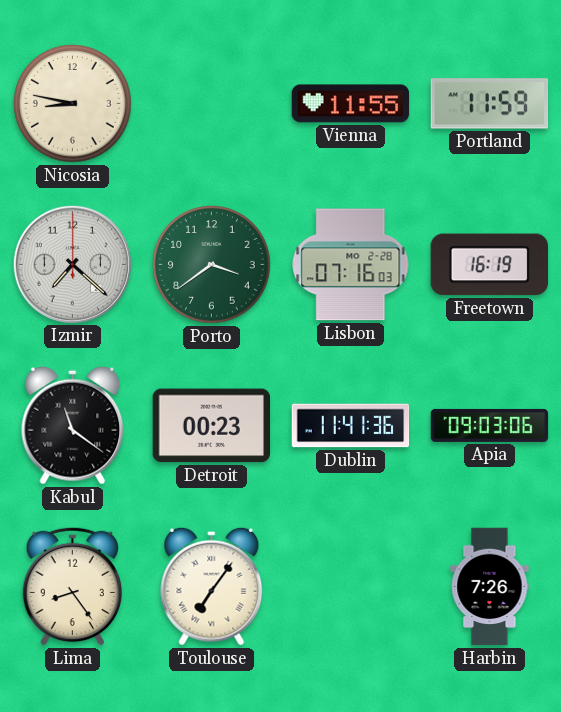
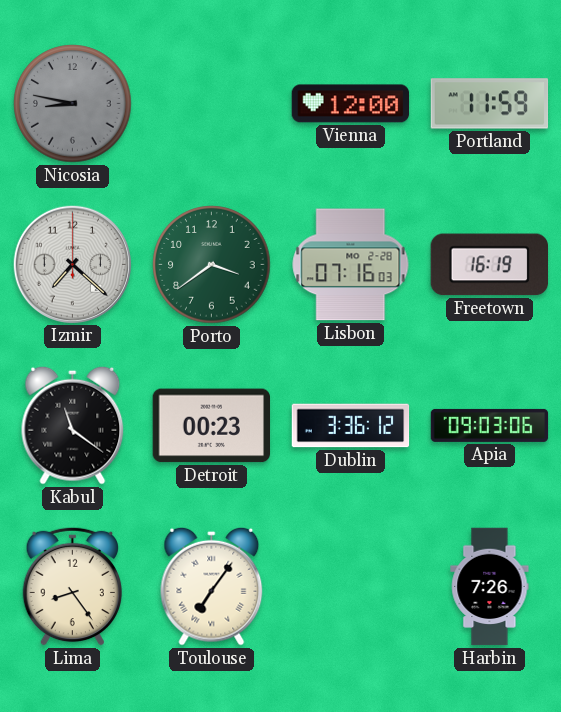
Nicosia dial: cream -> grey
Vienna: 11:55 -> 12:00
Dublin: 11:41 -> 3:36
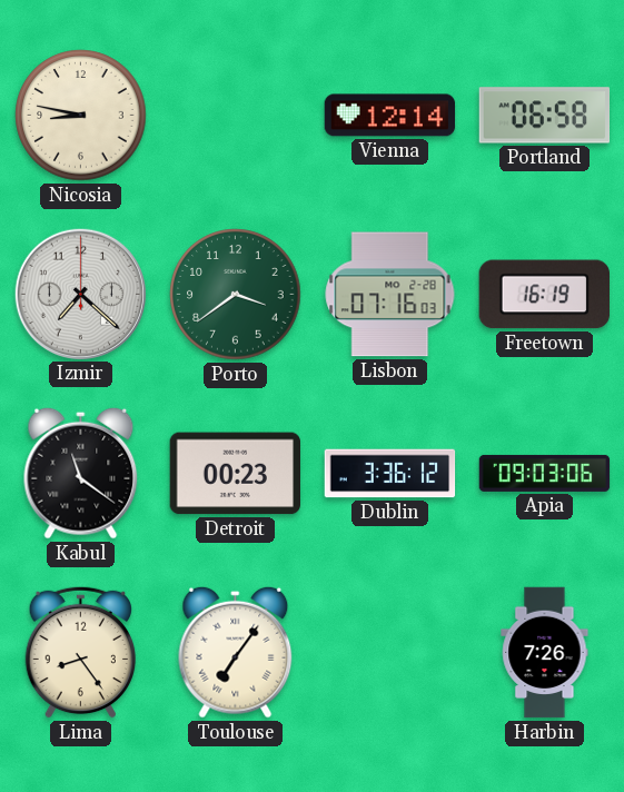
Nicosia dial: grey -> cream
Vienna: 12:00 -> 12:14
Portland: 11:59 -> 06:58
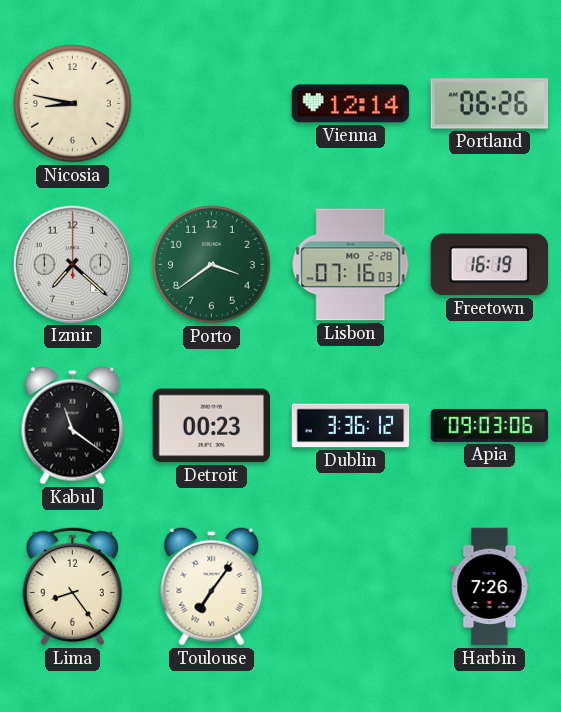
Portland: 06:58 -> 06:26
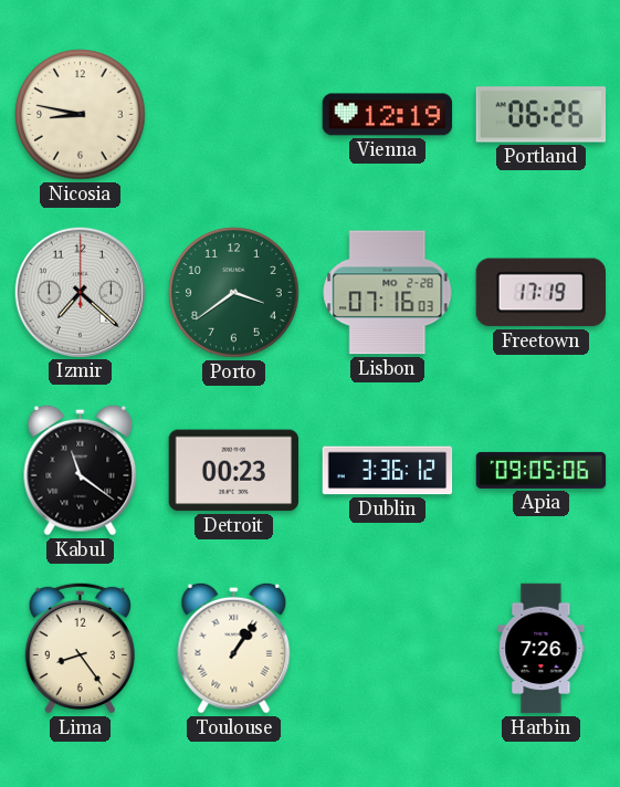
Vienna: 12:14 -> 12:19
Freetown: 16:19 -> 17:19
Apia: 09:03 -> 09:05
Toulouse: 7:06 -> 1:06
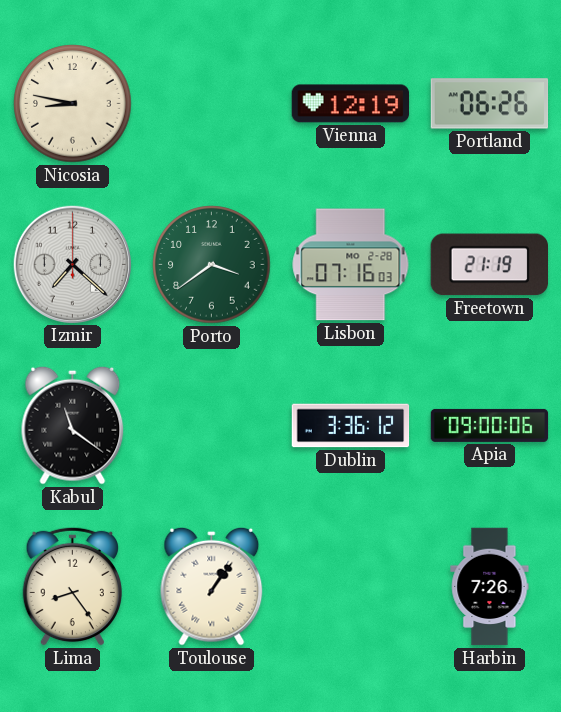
Freetown: 17:19 -> 21:19
Detroit: 00:23 -> none
Apia: 09:05 -> 09:00
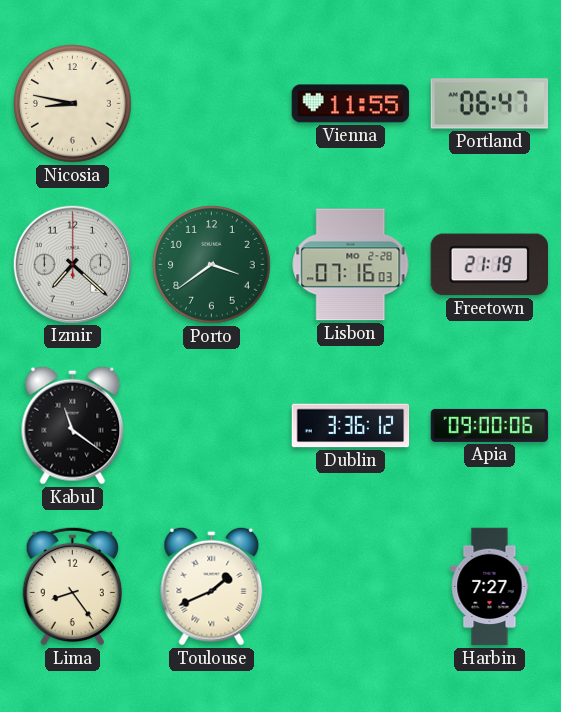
Vienna: 12:19 -> 11:55
Portland: 06:26 -> 06:47
Toulouse: 1:06 -> 1:41
Harbin: 7:26 -> 7:27
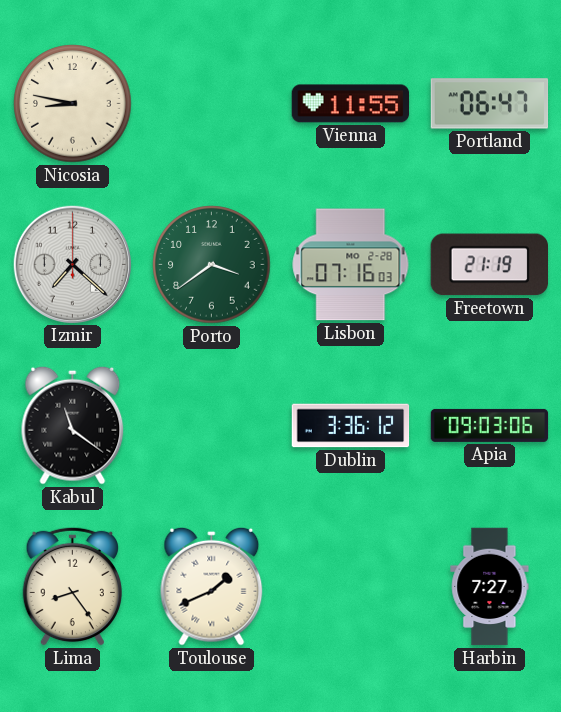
Apia: 09:00 -> 09:03
